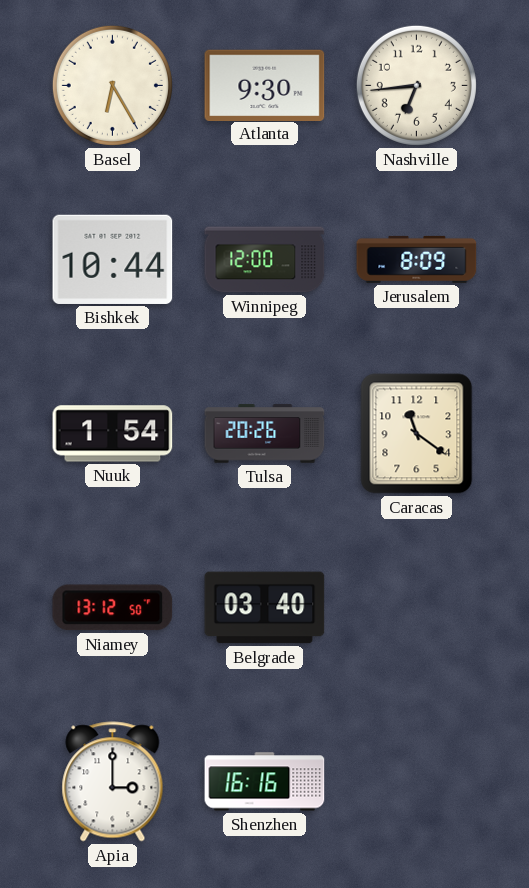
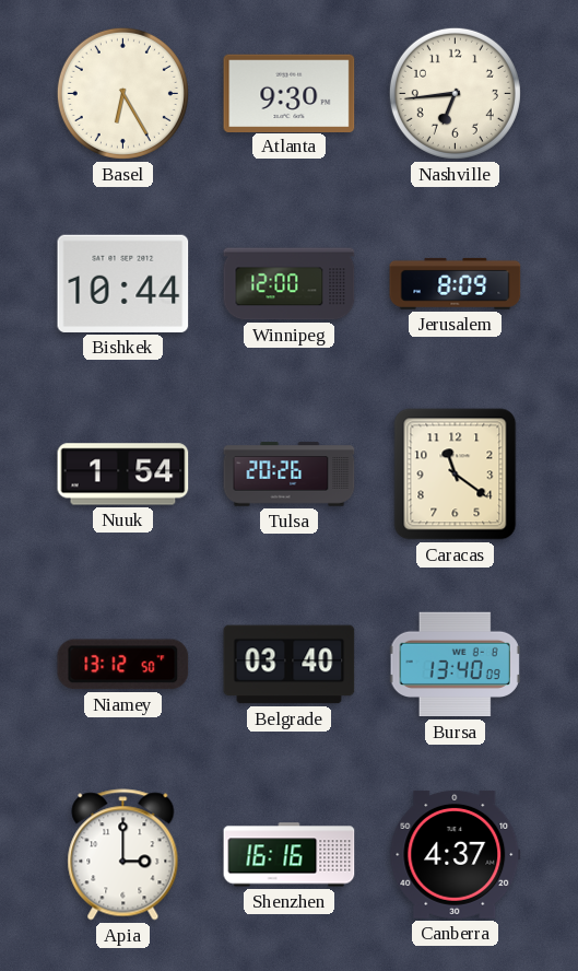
Bursa: none -> 13:40
Canberra: none -> 4:37
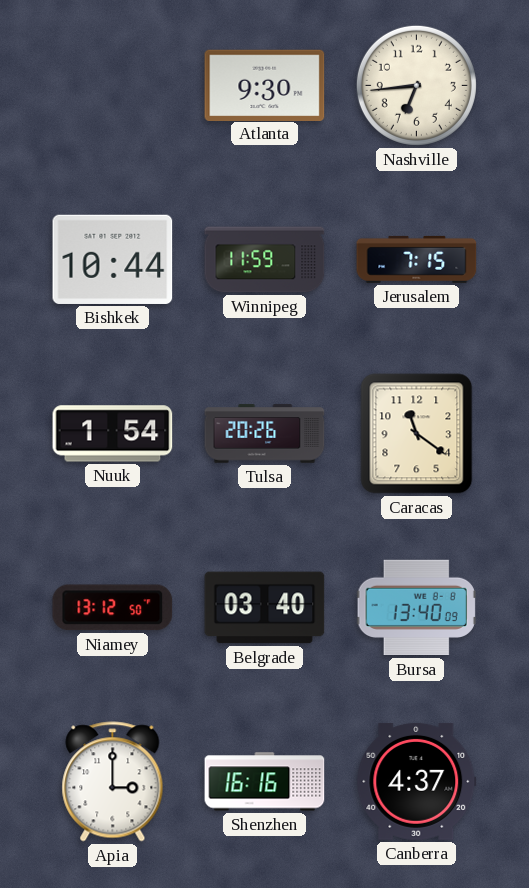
Basel: 6:25 -> none
Winnipeg: 12:00 -> 11:59
Jerusalem: 8:09 -> 7:15
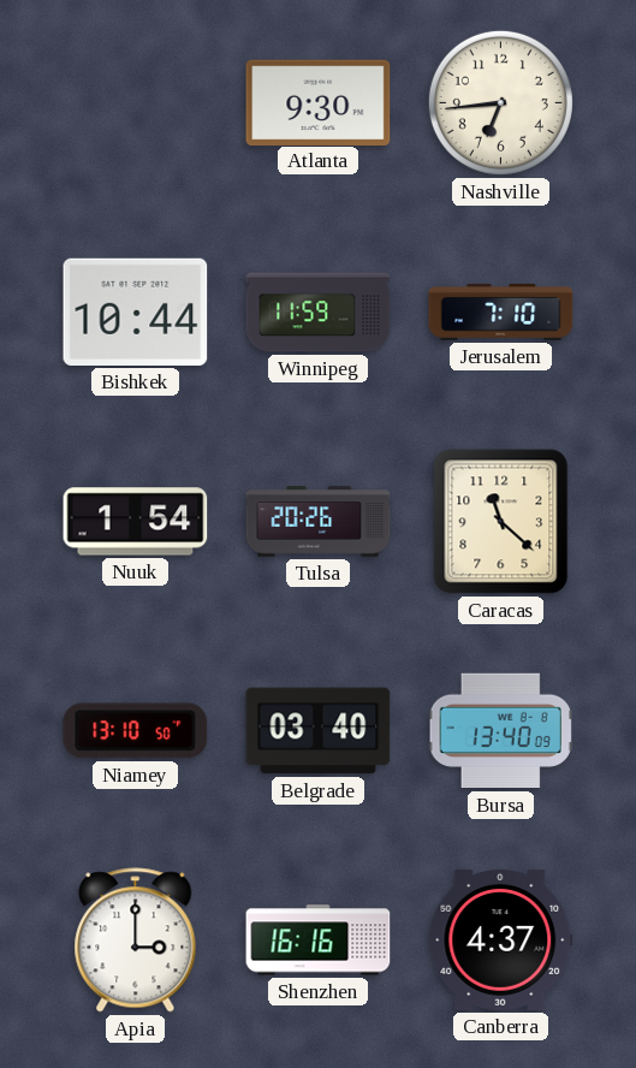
Jerusalem: 7:15 -> 7:10
Caracas: 11:21 -> 11:22
Niamey: 13:12 -> 13:10
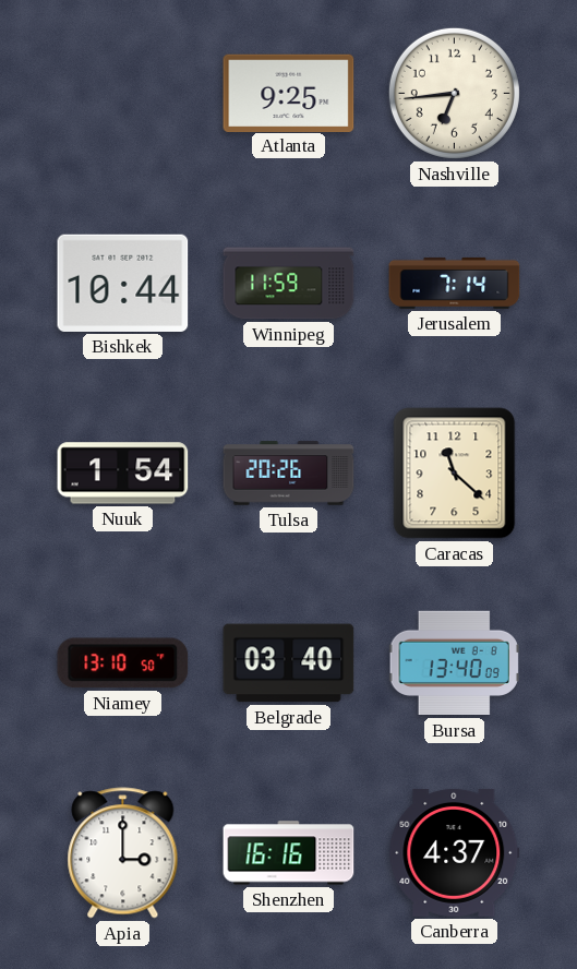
Atlanta: 9:30 -> 9:25
Jerusalem: 7:10 -> 7:14
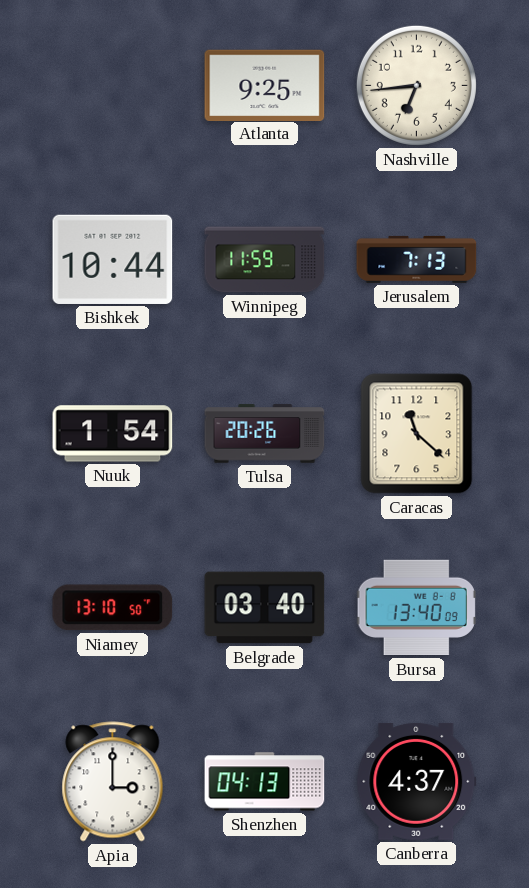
Jerusalem: 7:14 -> 7:13
Shenzhen: 16:16 -> 04:13
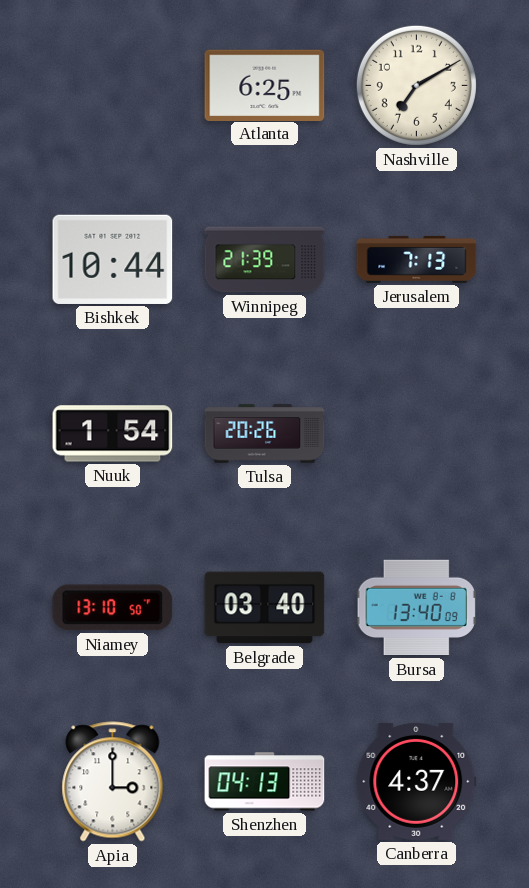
Atlanta: 9:25 -> 6:25
Nashville: 6:44 -> 7:10
Winnipeg: 11:59 -> 21:39
Caracas: 11:22 -> none
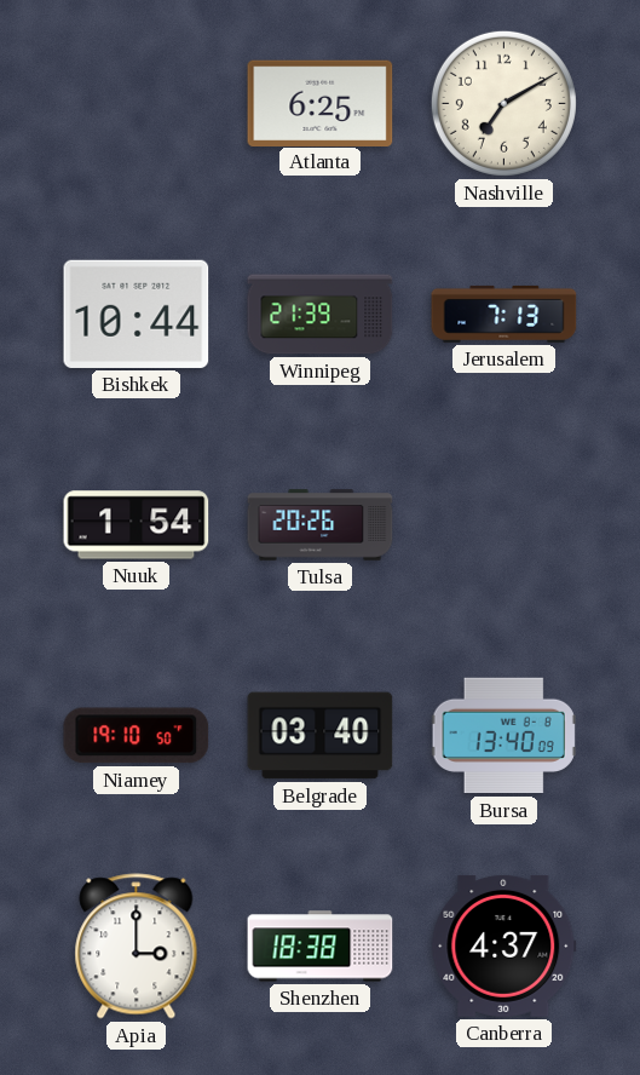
Niamey: 13:10 -> 19:10
Shenzhen: 04:13 -> 18:38
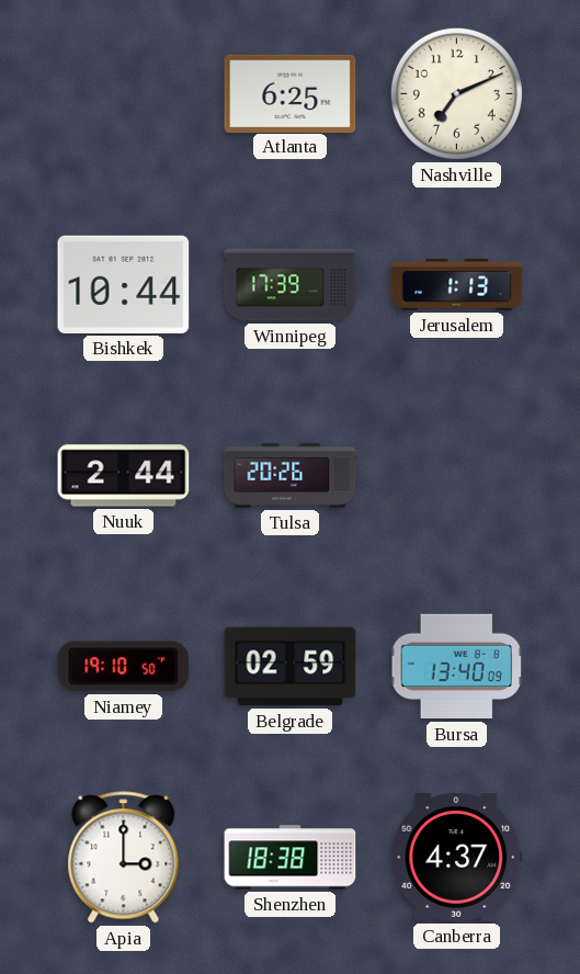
Nashville: 7:10 -> 7:11
Winnipeg: 21:39 -> 17:39
Jerusalem: 7:13 -> 1:13
Nuuk: 1:54 -> 2:44
Belgrade: 03:40 -> 02:59
